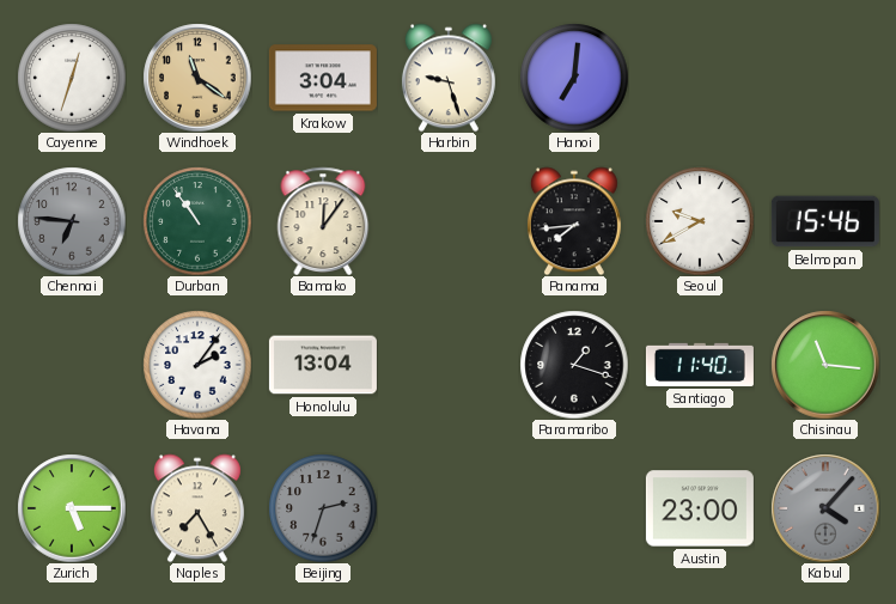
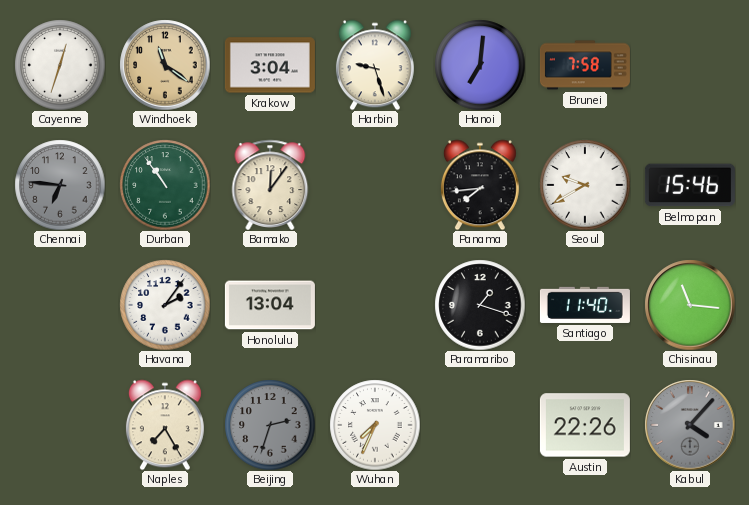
Brunei: none -> 7:58
Zurich: 5:15 -> none
Wuhan: none -> 7:34
Austin: 23:00 -> 22:26
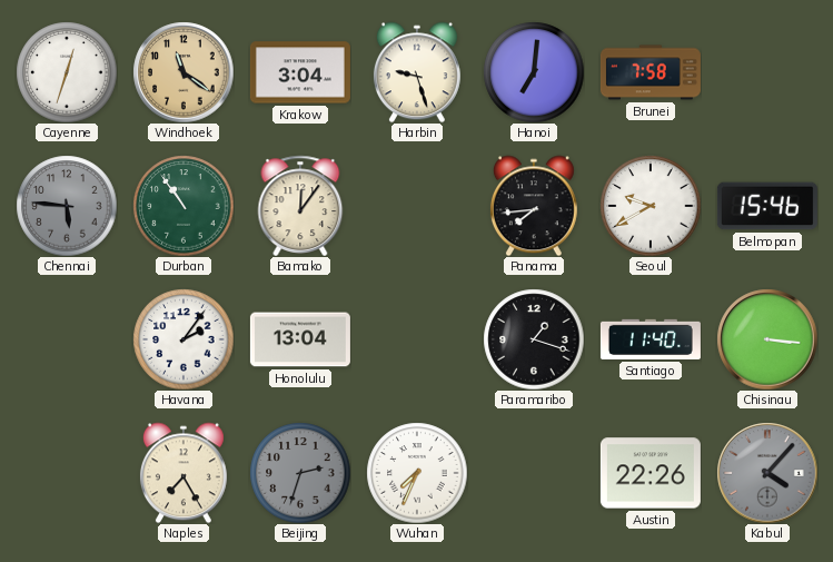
Chennai: 6:46 -> 5:46
Chisinau: 11:16 -> 3:16
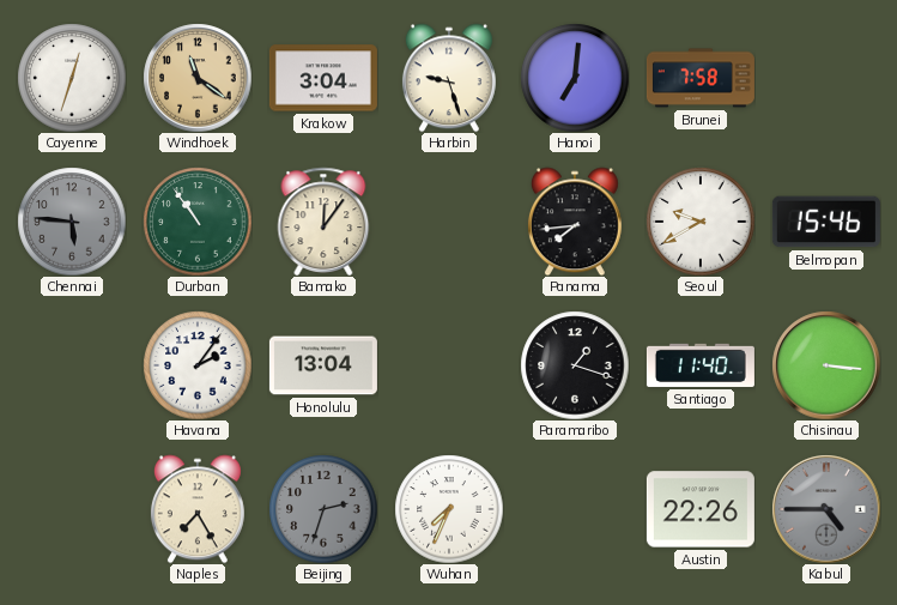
Kabul: 4:07 -> 4:45
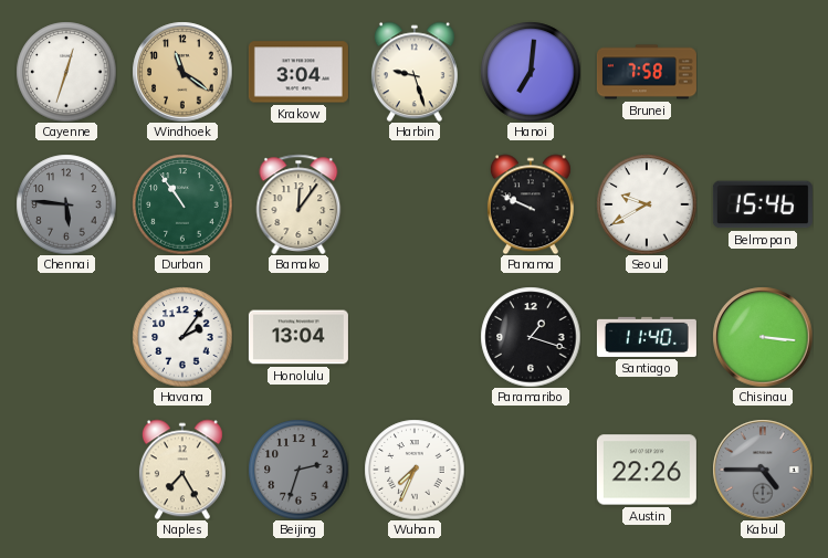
Panama: 7:44 -> 9:49
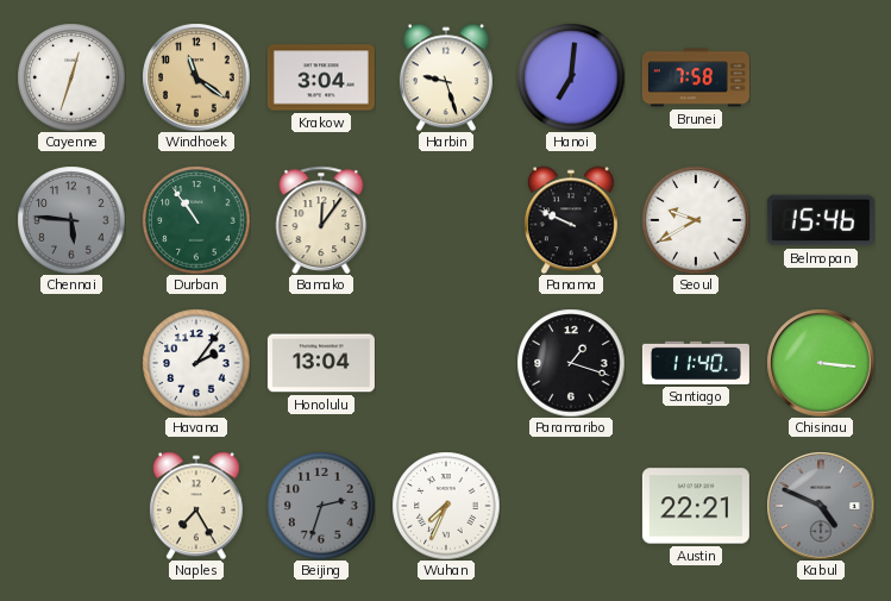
Austin: 22:26 -> 22:21
Kabul: 4:45 -> 4:49
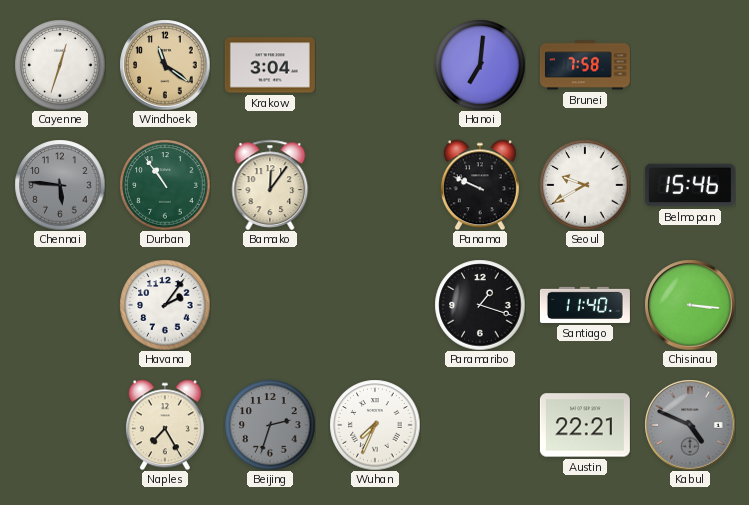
Harbin: 9:27 -> none
Honolulu: 13:04 -> none
